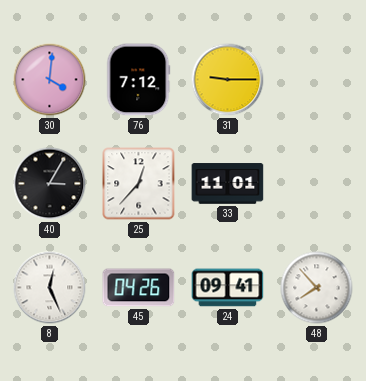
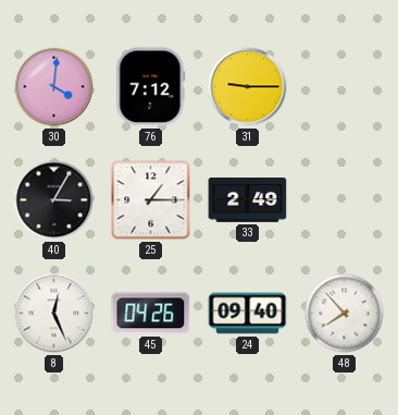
25: 12:37 -> 1:15
33: 11:01 -> 2:49
24: 09:41 -> 09:40
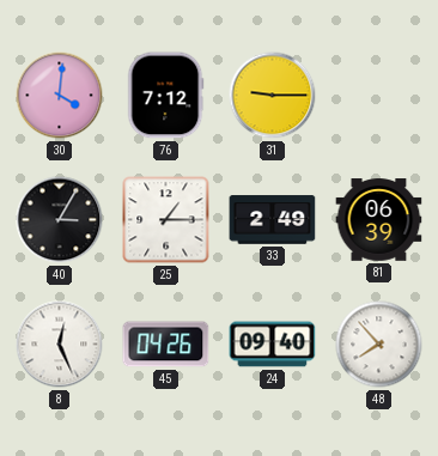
81: none -> 06:39
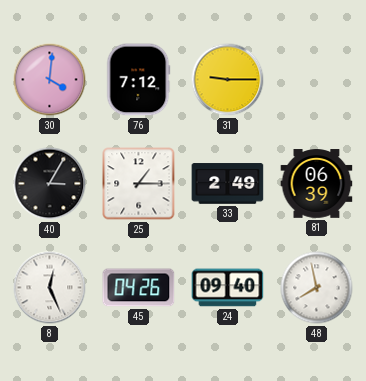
48: 7:53 -> 7:58
